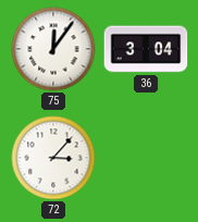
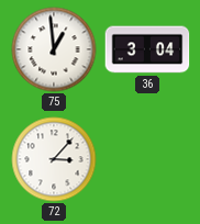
75: 12:06 -> 12:59
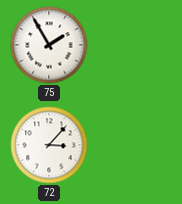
75: 12:59 -> 1:55
36: 3:04 -> none
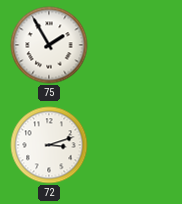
72: 3:07 -> 3:12
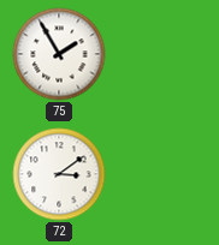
72: 3:12 -> 3:09
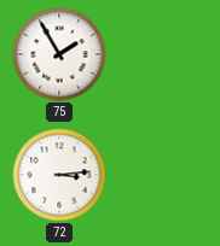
72: 3:09 -> 3:14
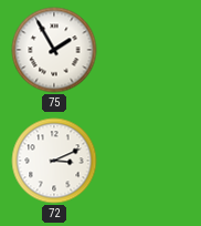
72: 3:14 -> 3:11
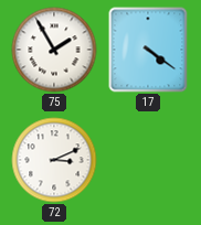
17: none -> 4:21
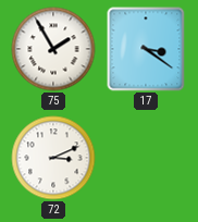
17: 4:21 -> 3:21
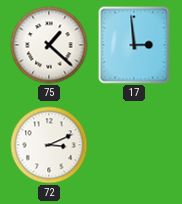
75: 1:55 -> 1:22
17: 3:21 -> 2:59
